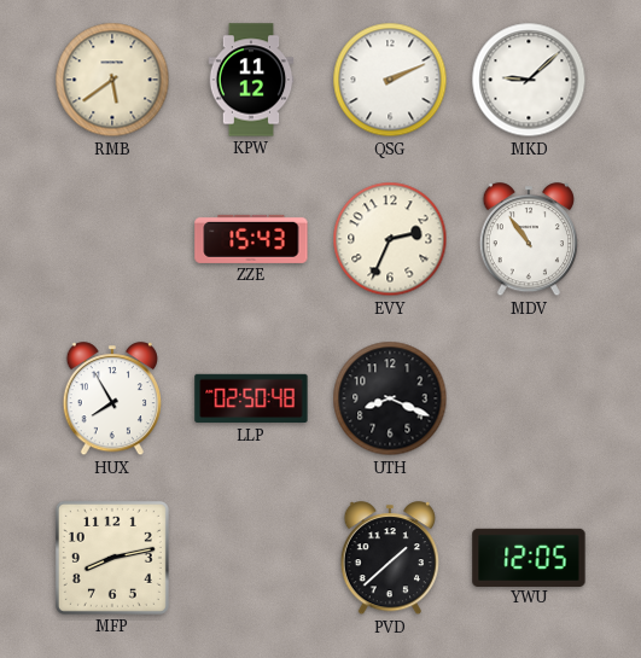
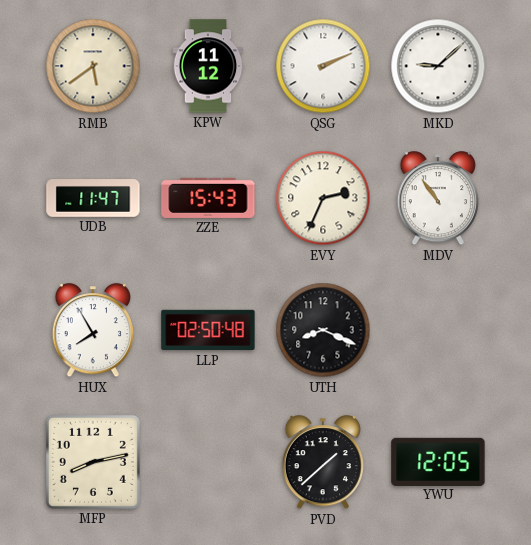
UDB: none -> 11:47
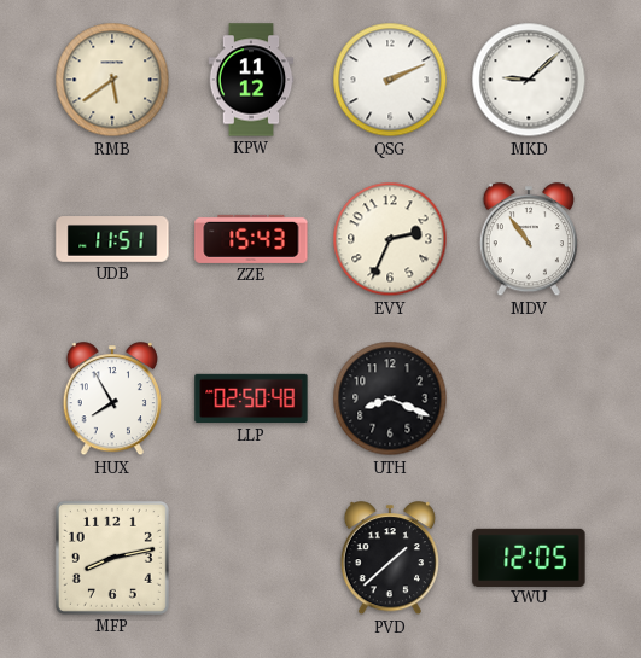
UDB: 11:47 -> 11:51
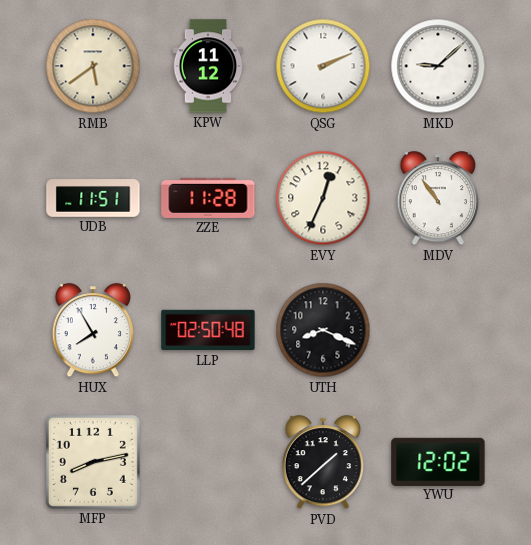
ZZE: 15:43 -> 11:28
EVY: 2:34 -> 12:34
YWU: 12:05 -> 12:02
